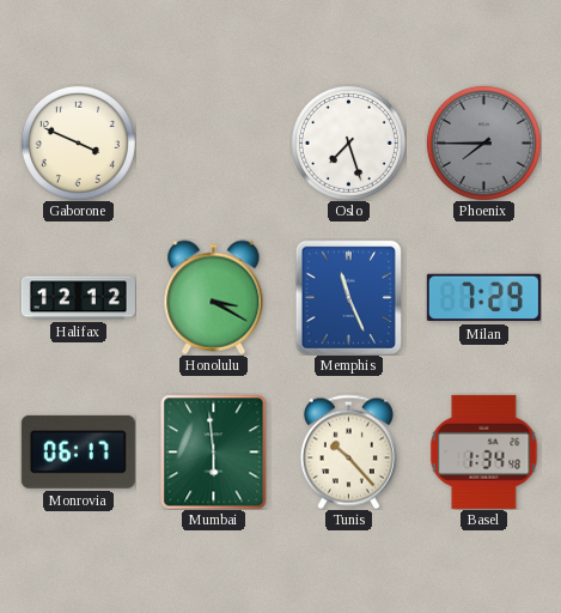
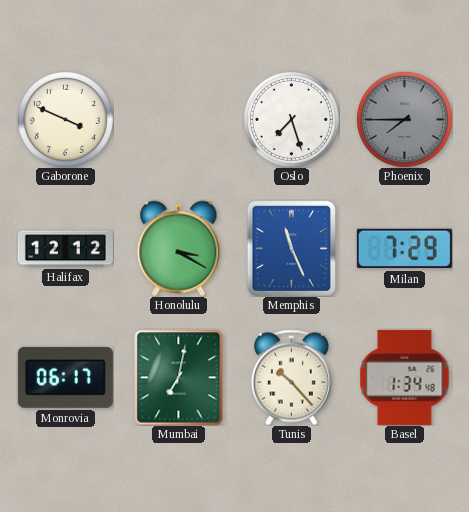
Mumbai: 5:59 -> 7:02
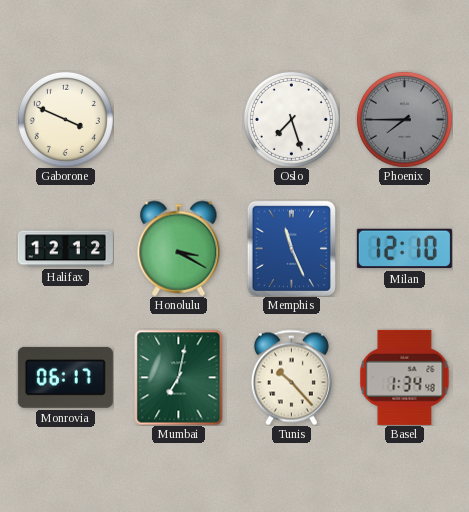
Milan: 7:29 -> 12:10
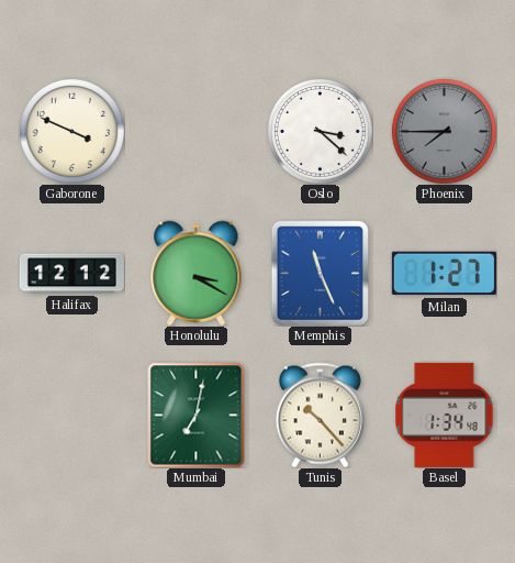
Oslo: 7:27 -> 3:22
Milan: 12:10 -> 1:27
Monrovia: 06:17 -> none
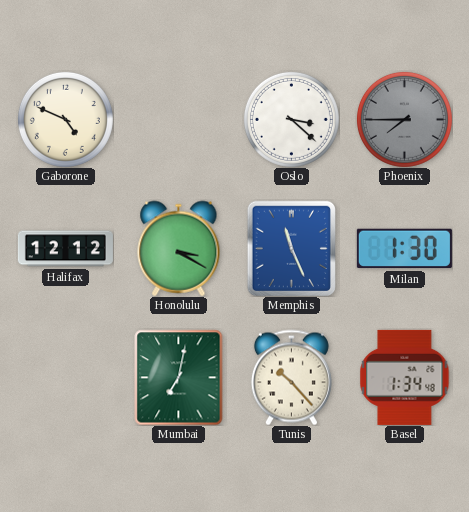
Gaborone: 3:49 -> 4:49
Milan: 1:27 -> 1:30
